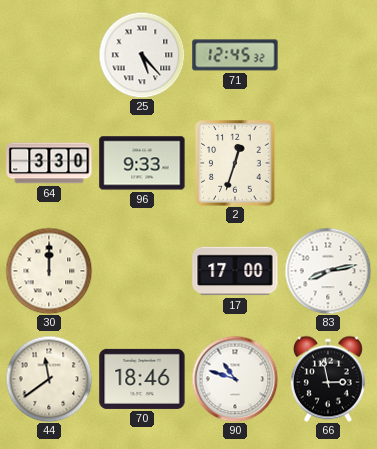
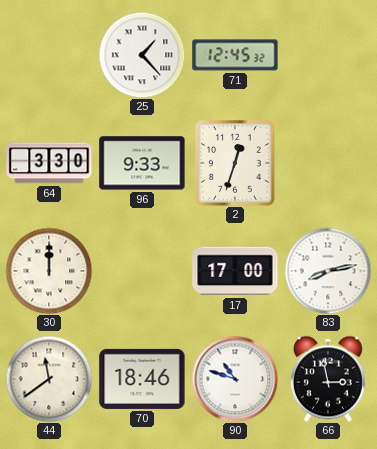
25: 5:23 -> 1:23
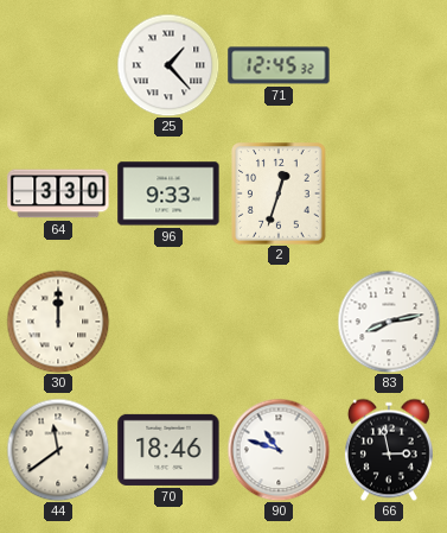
17: 17:00 -> none
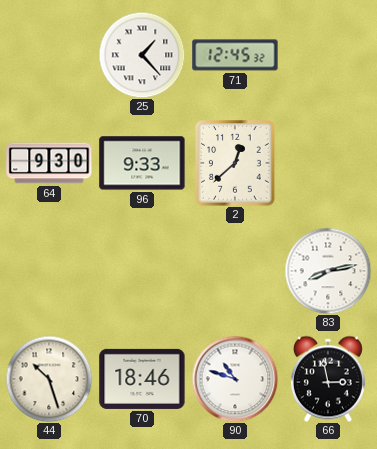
64: 3:30 -> 9:30
2: 12:33 -> 12:38
30: 12:00 -> none
44: 11:39 -> 10:27
